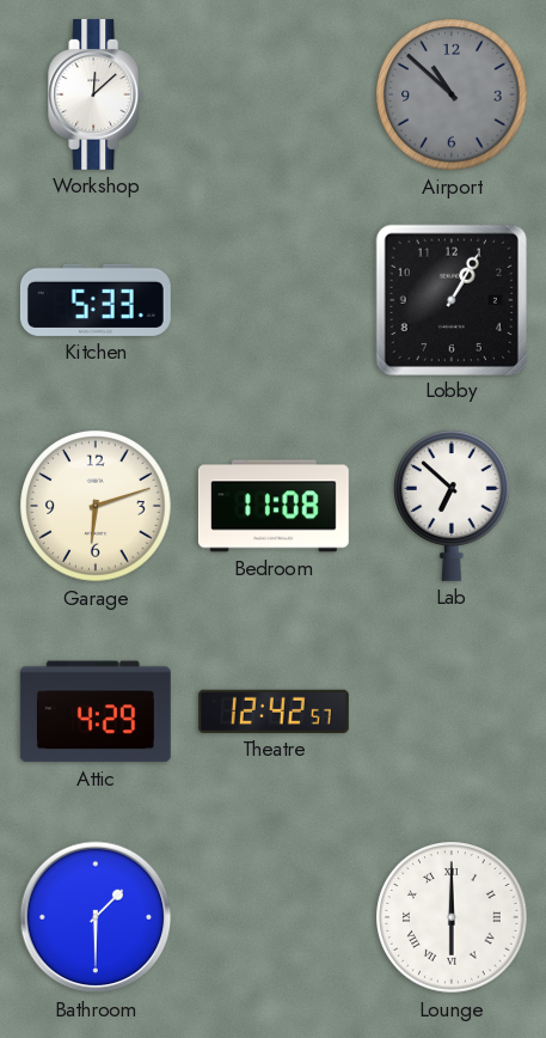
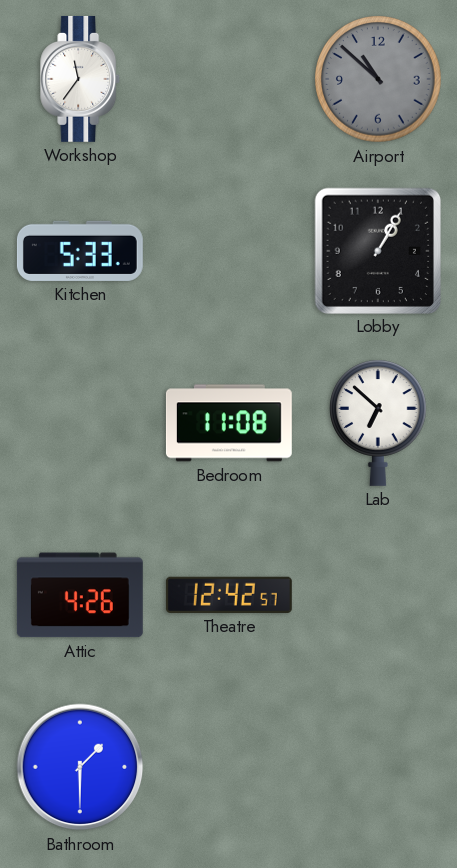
Workshop: 12:08 -> 11:36
Garage: 6:12 -> none
Attic: 4:29 -> 4:26
Lounge: 6:00 -> none
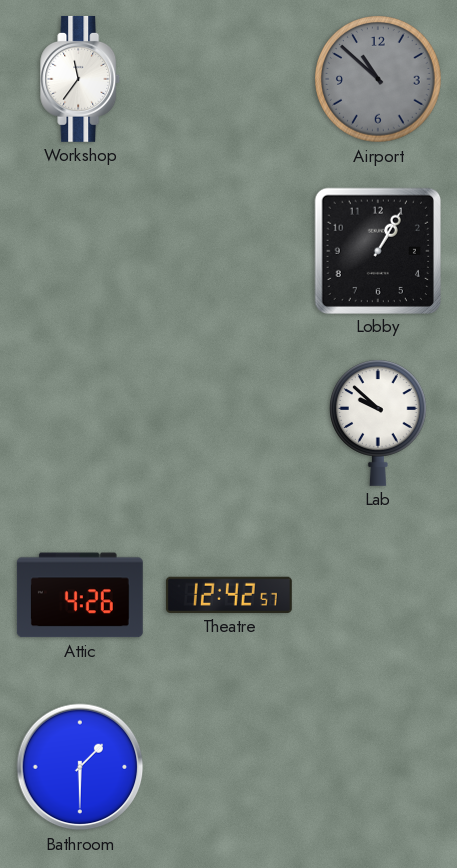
Kitchen: 5:33 -> none
Bedroom: 11:08 -> none
Lab: 6:52 -> 9:52
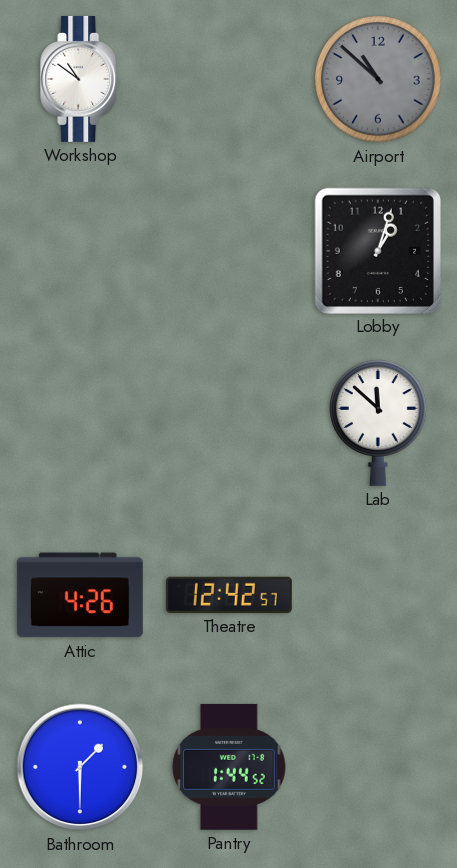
Workshop: 11:36 -> 10:51
Lobby: 1:05 -> 1:03
Lab: 9:52 -> 11:52
Pantry: none -> 1:44
